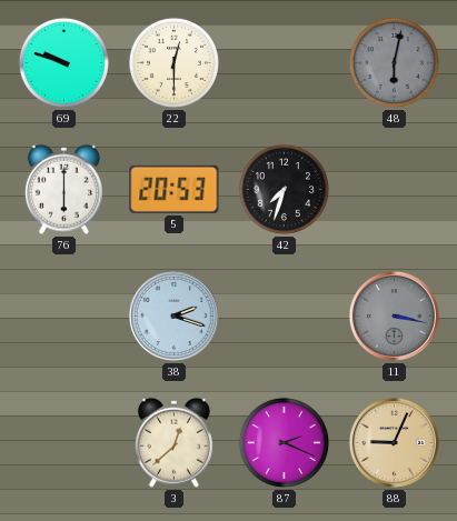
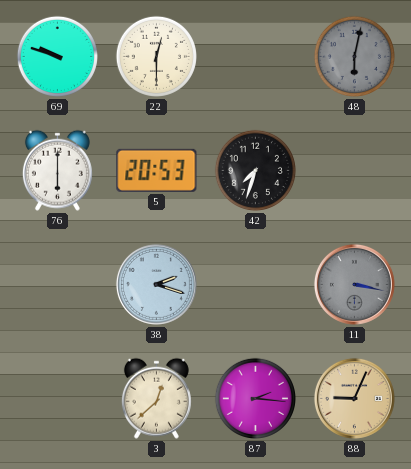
87: 2:19 -> 2:16
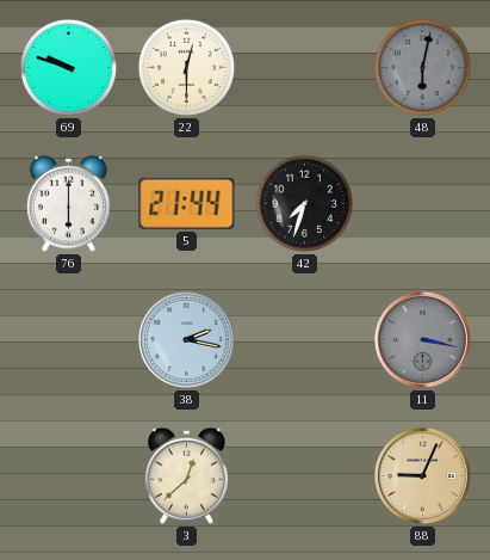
5: 20:53 -> 21:44
38: 2:18 -> 2:17
87: 2:16 -> none
